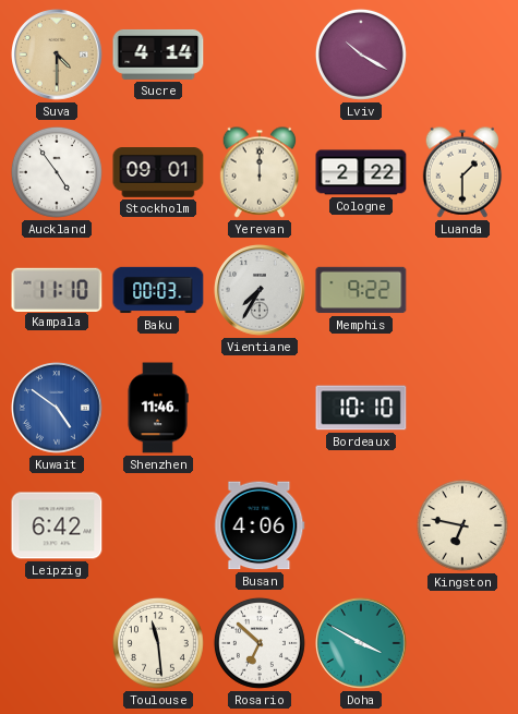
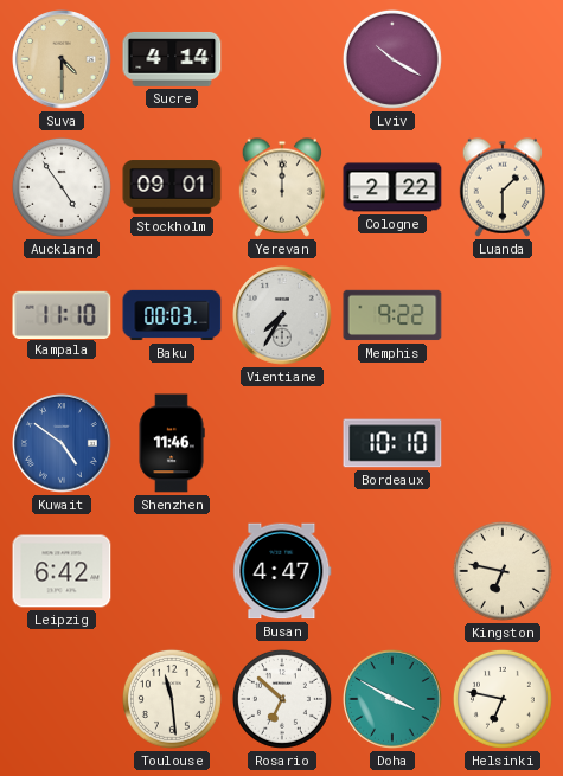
Busan: 4:06 -> 4:47
Helsinki: none -> 6:47
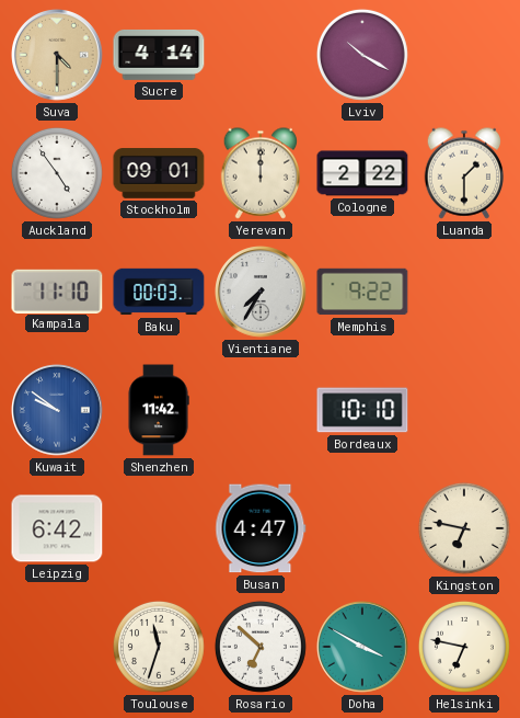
Kuwait: 4:51 -> 9:51
Shenzhen: 11:46 -> 11:42
Toulouse: 11:29 -> 11:33
